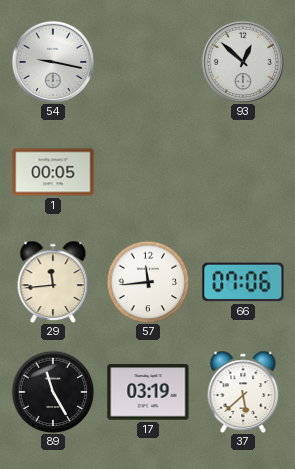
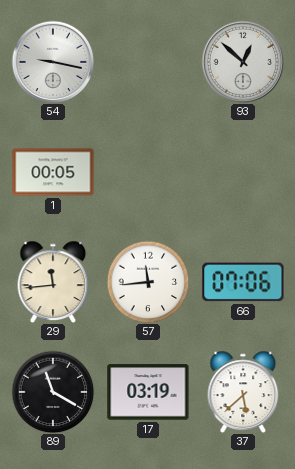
89: 11:25 -> 11:20
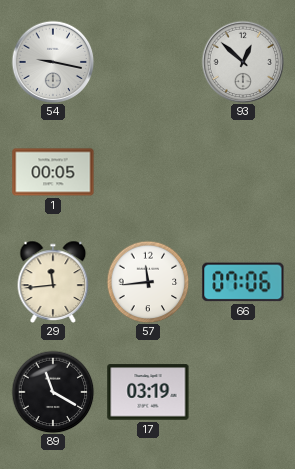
37: 5:38 -> none
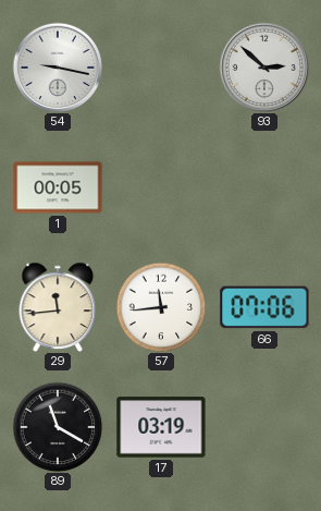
93: 12:52 -> 2:52
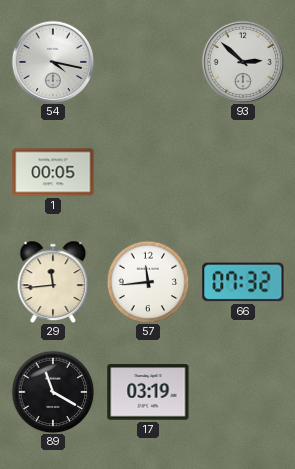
54: 9:17 -> 4:17
66: 07:06 -> 07:32
